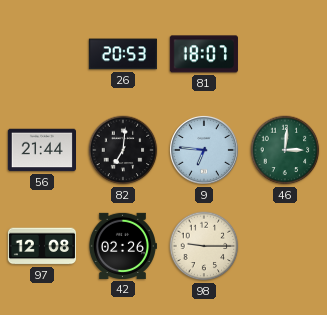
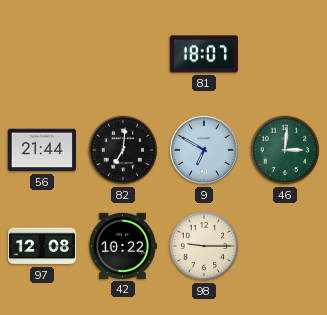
26: 20:53 -> none
9: 6:46 -> 6:50
42: 02:26 -> 10:22
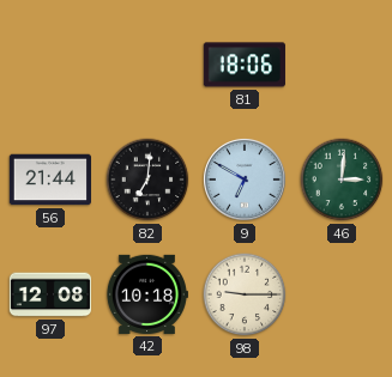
81: 18:07 -> 18:06
42: 10:22 -> 10:18
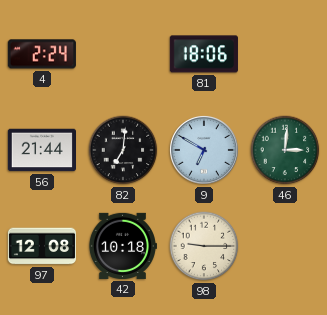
4: none -> 2:24
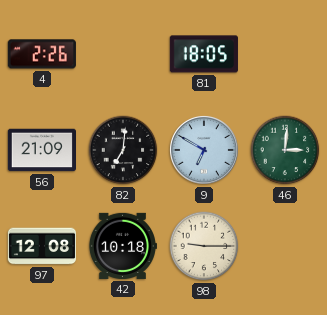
4: 2:24 -> 2:26
81: 18:06 -> 18:05
56: 21:44 -> 21:09
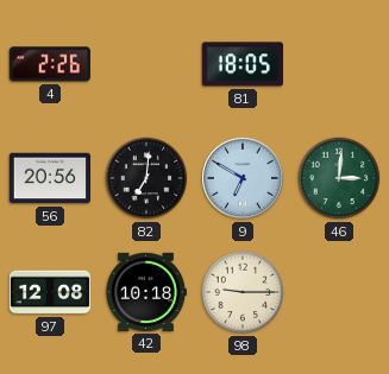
56: 21:09 -> 20:56
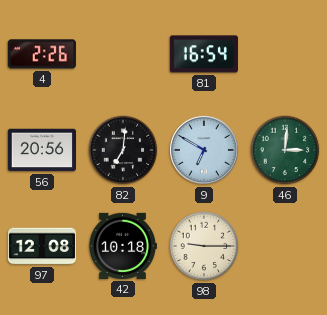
81: 18:05 -> 16:54
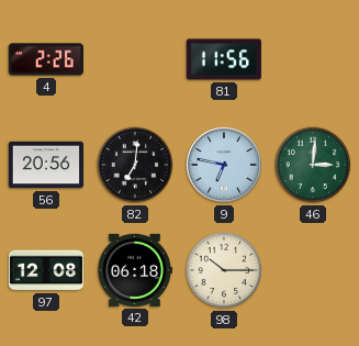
81: 16:54 -> 11:56
9: 6:50 -> 6:47
42: 10:18 -> 06:18
98: 9:15 -> 10:15
